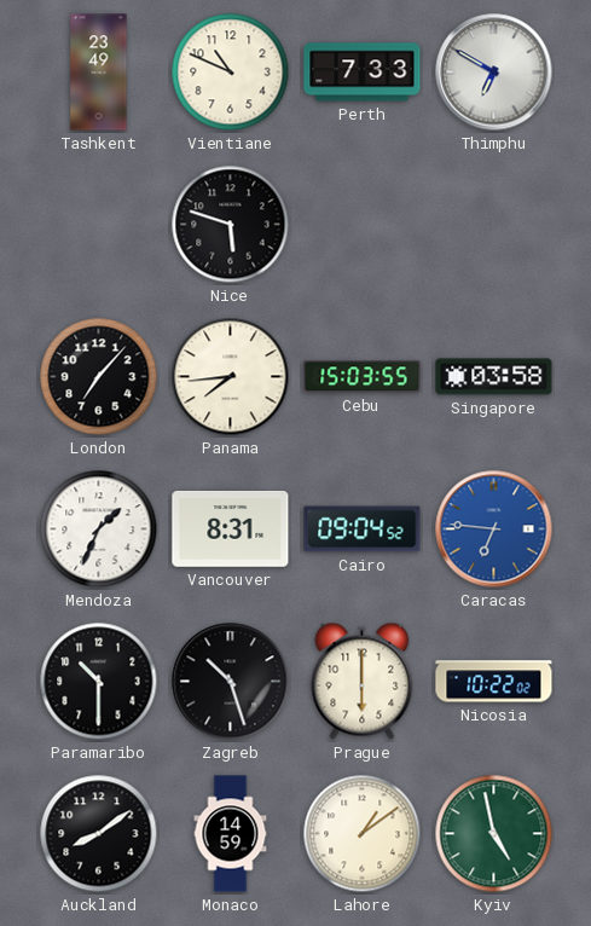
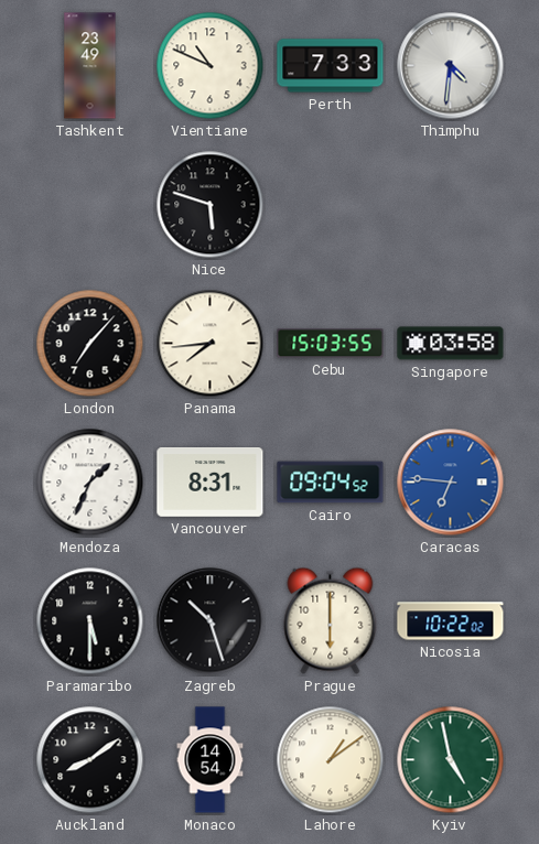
Thimphu: 6:50 -> 4:31
Paramaribo: 10:30 -> 5:30
Monaco: 14:59 -> 14:54
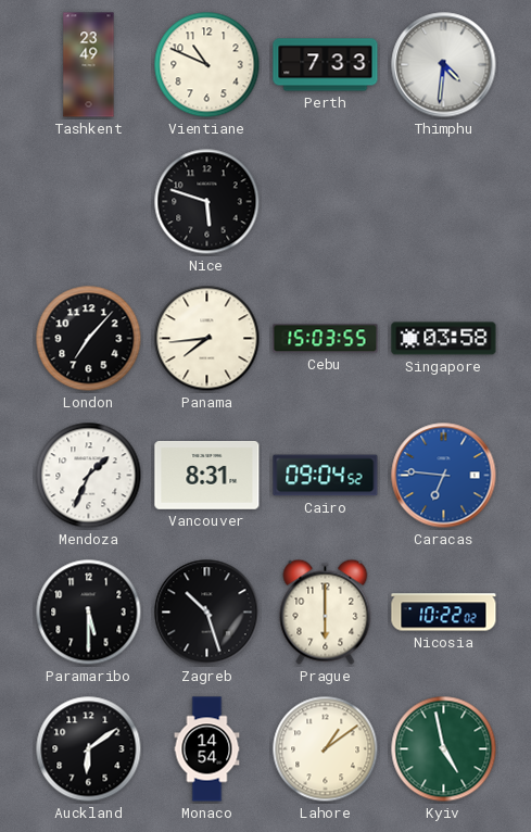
Auckland: 8:09 -> 6:09
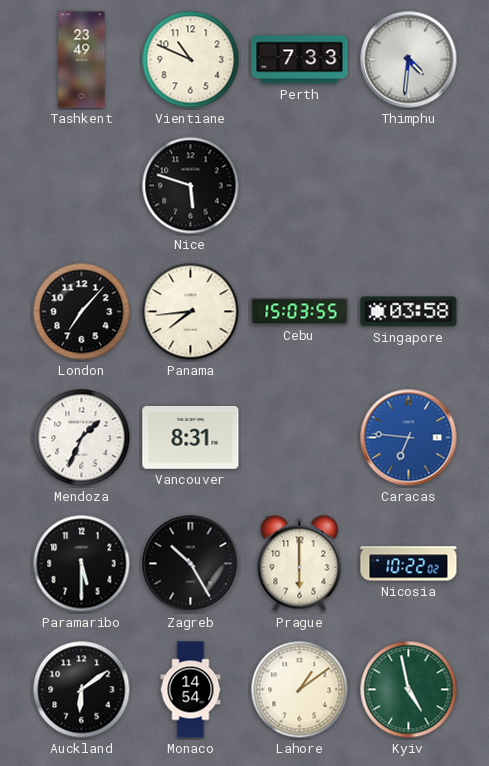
Cairo: 09:04 -> none
Zagreb: 10:27 -> 10:25
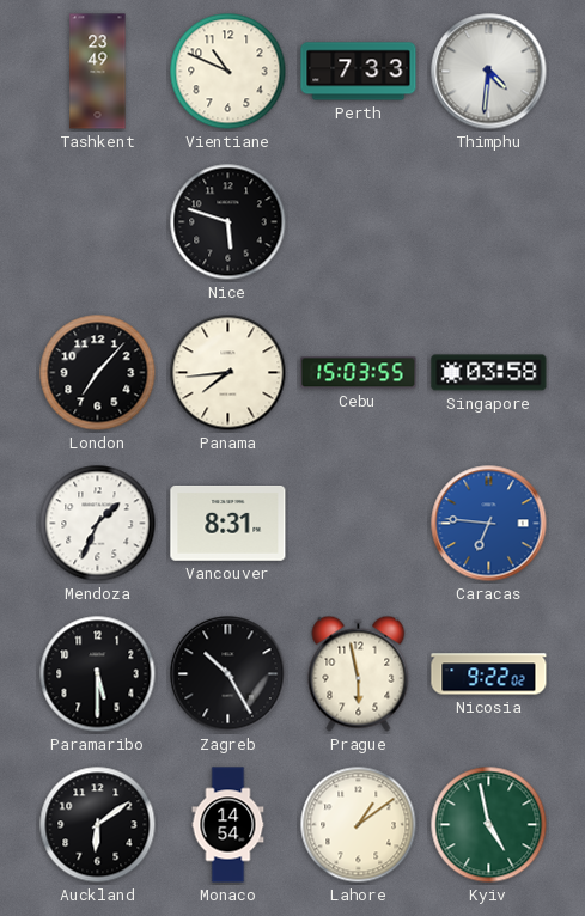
Prague: 6:00 -> 5:58
Nicosia: 10:22 -> 9:22
